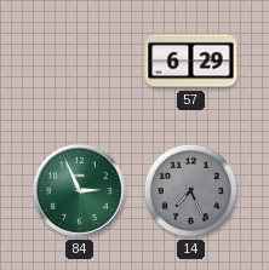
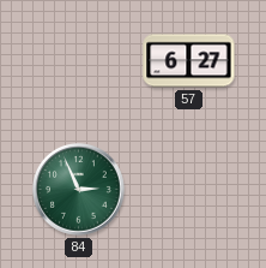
57: 6:29 -> 6:27
14: 7:26 -> none
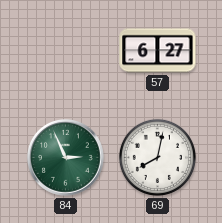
69: none -> 8:02
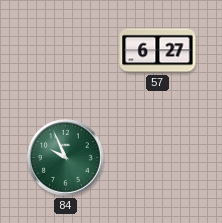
84: 2:56 -> 9:56
69: 8:02 -> none
